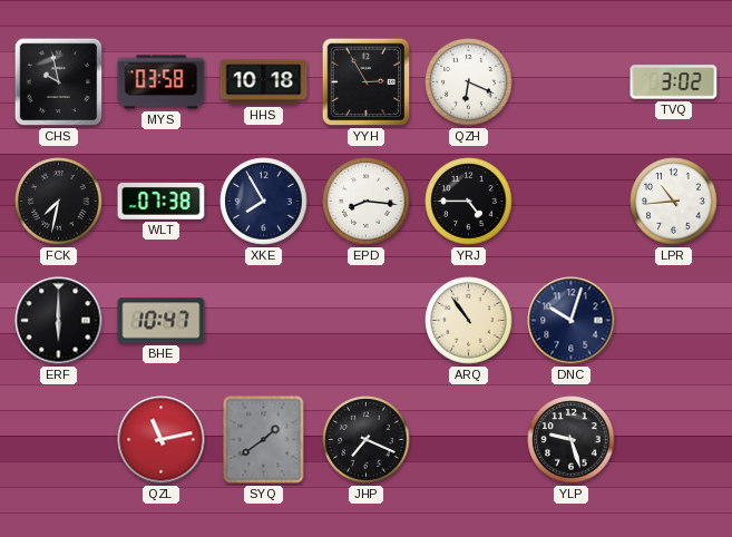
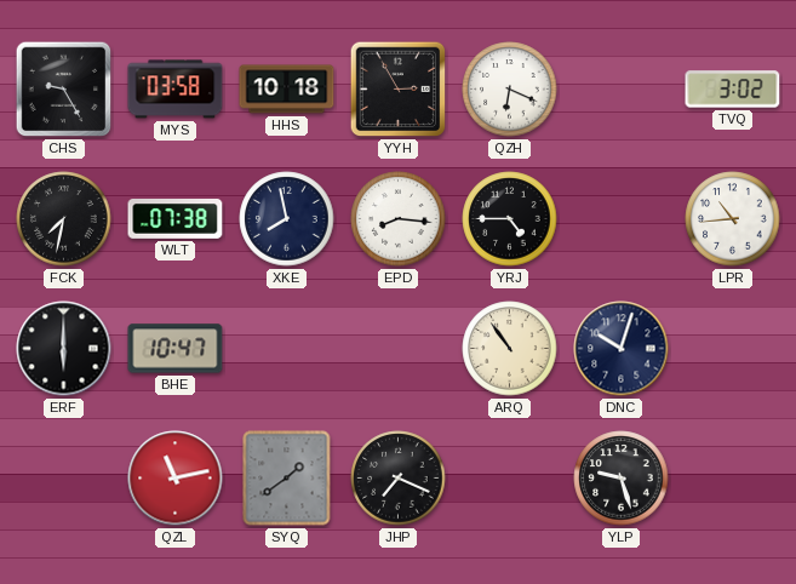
CHS: 9:58 -> 9:25
XKE: 7:55 -> 7:58
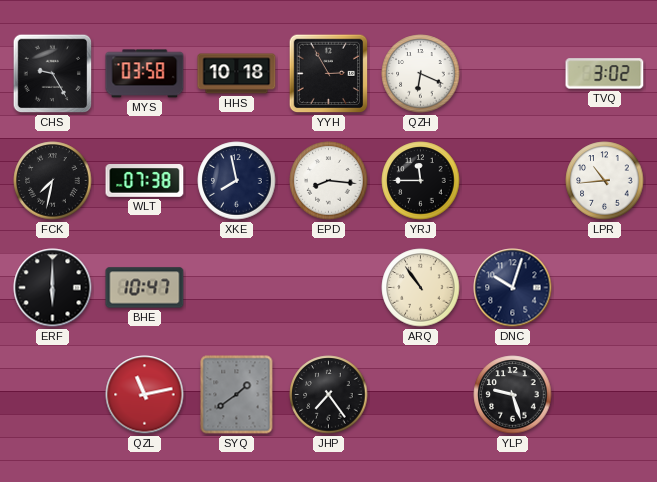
YRJ: 4:45 -> 11:45
JHP: 7:19 -> 7:24
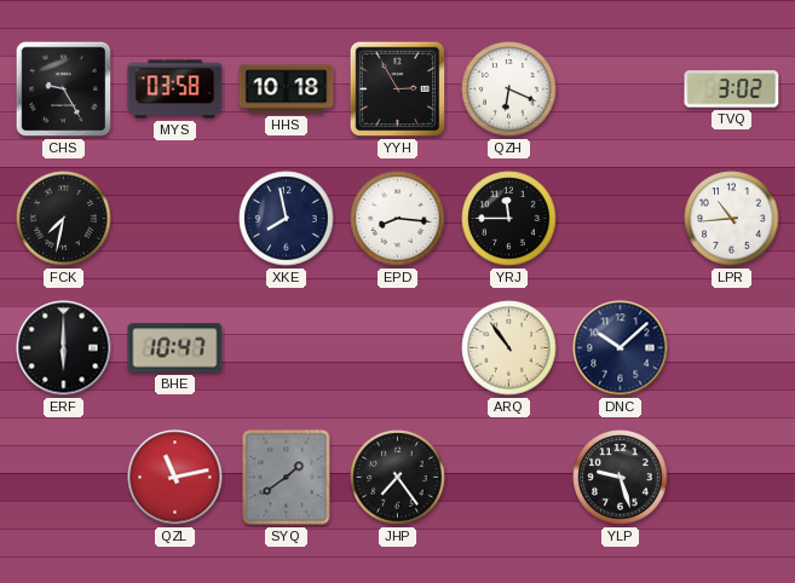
WLT: 07:38 -> none
DNC: 10:03 -> 10:08
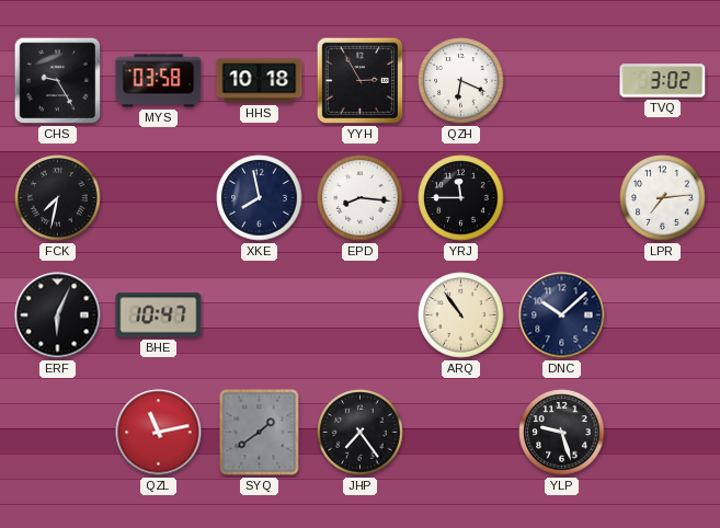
LPR: 10:44 -> 7:14
ERF: 6:00 -> 6:04
